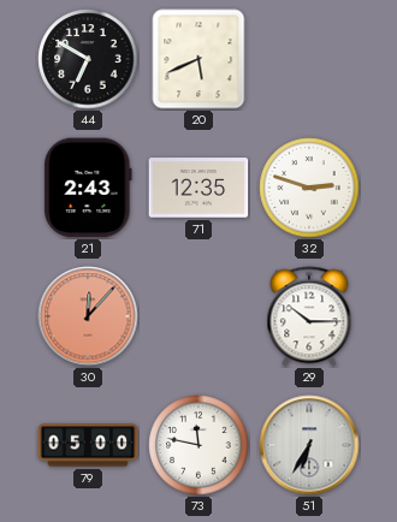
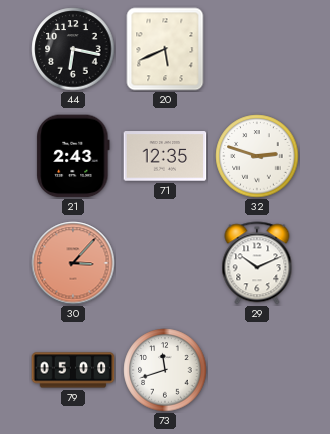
44: 6:50 -> 6:17
30: 12:07 -> 3:07
29: 10:15 -> 10:11
73: 11:47 -> 11:42
51: 6:35 -> none
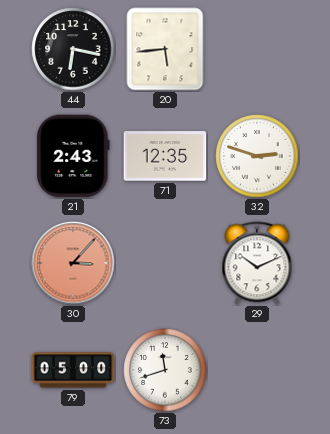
20: 5:41 -> 5:44
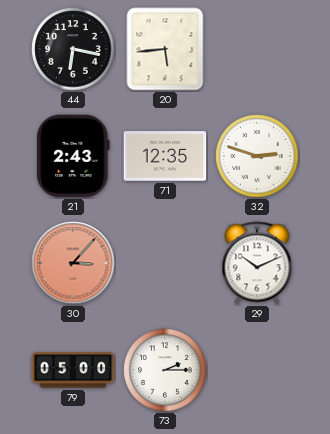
73: 11:42 -> 2:15
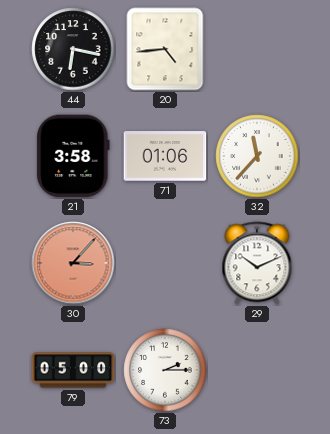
20: 5:44 -> 4:44
21: 2:43 -> 3:58
71: 12:35 -> 01:06
32: 2:48 -> 11:37
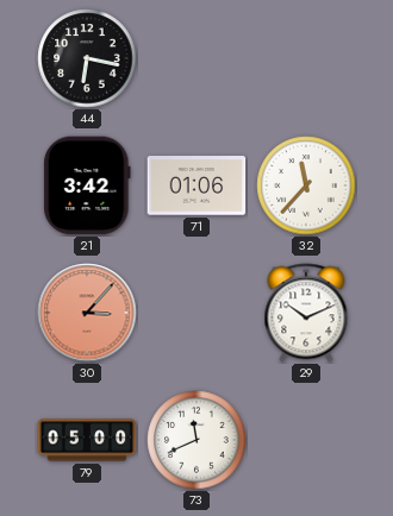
20: 4:44 -> none
21: 3:58 -> 3:42
73: 2:15 -> 11:41
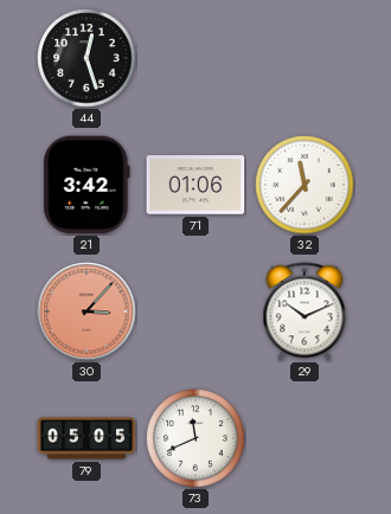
44: 6:17 -> 12:27
79: 05:00 -> 05:05
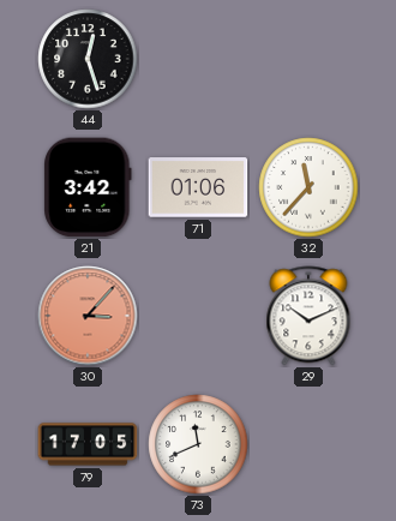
79: 05:05 -> 17:05
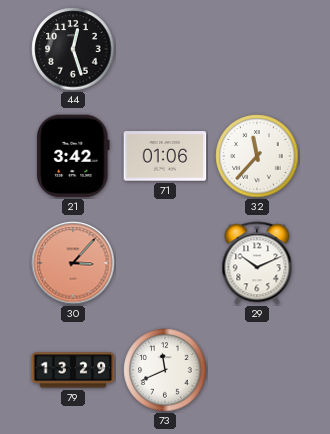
79: 17:05 -> 13:29
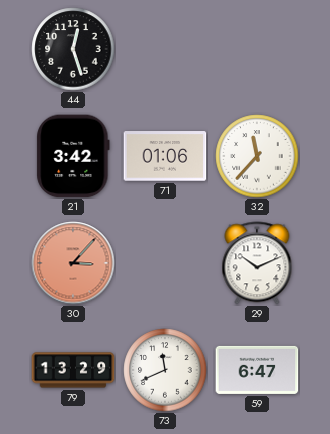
59: none -> 6:47
